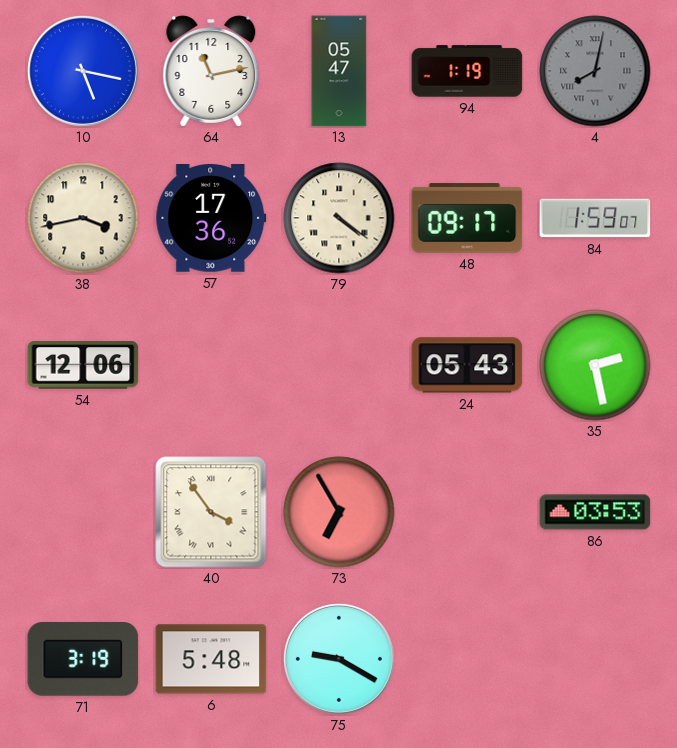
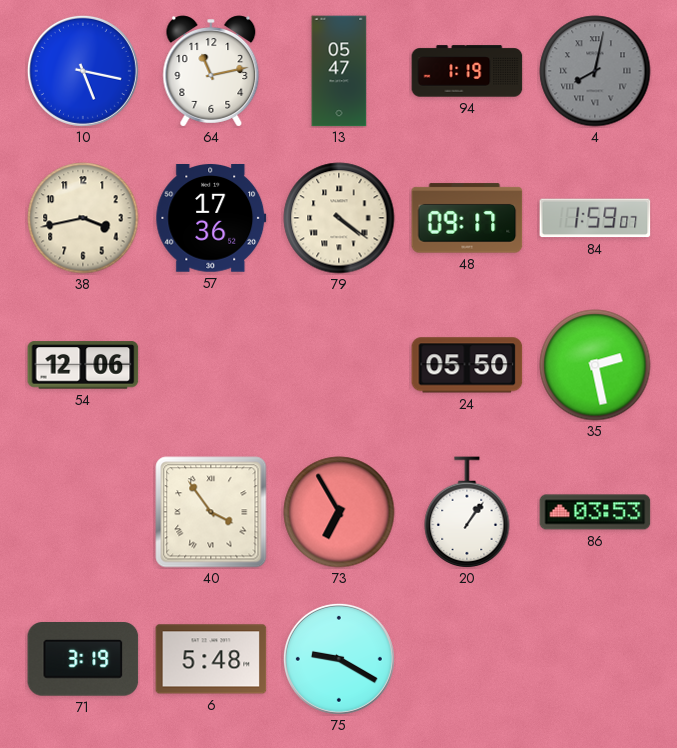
24: 05:43 -> 05:50
20: none -> 1:06
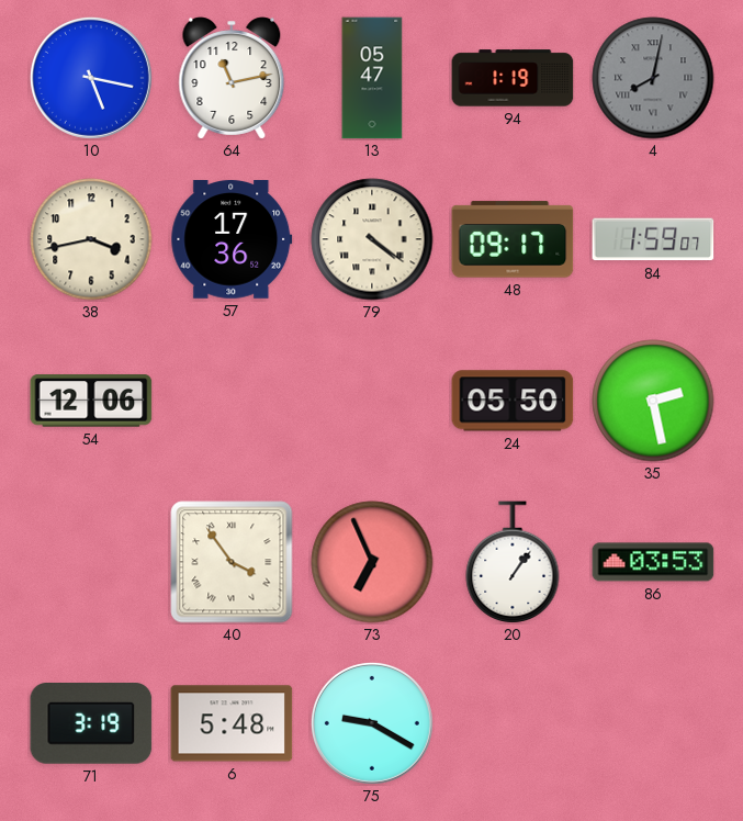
73: 6:55 -> 6:56
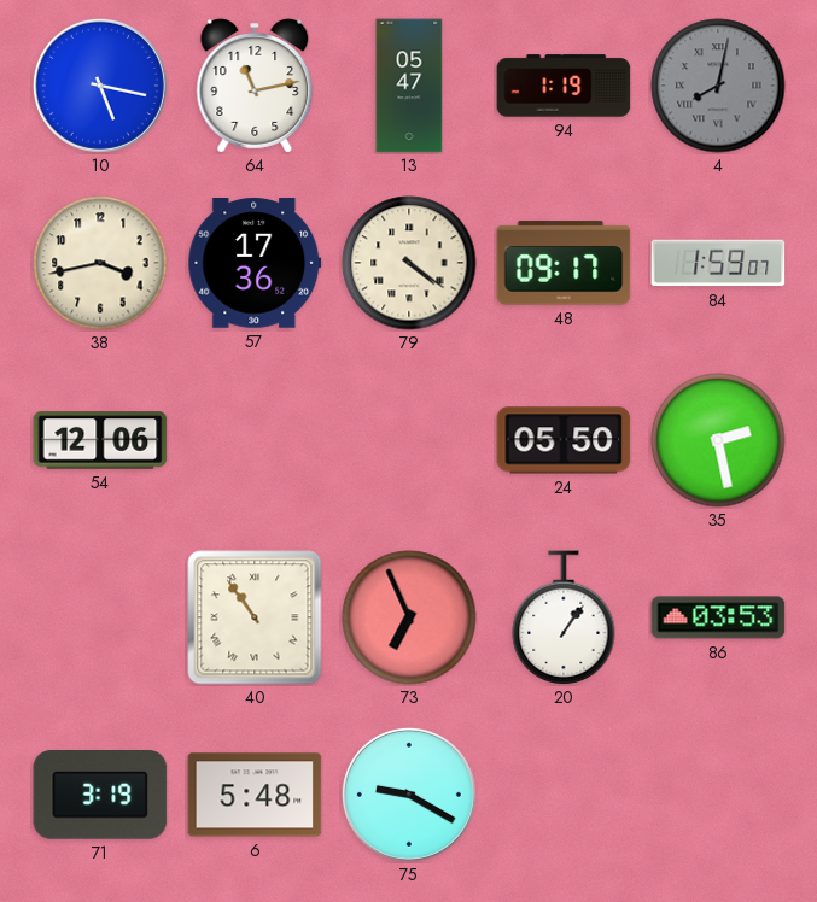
40: 3:54 -> 10:54
